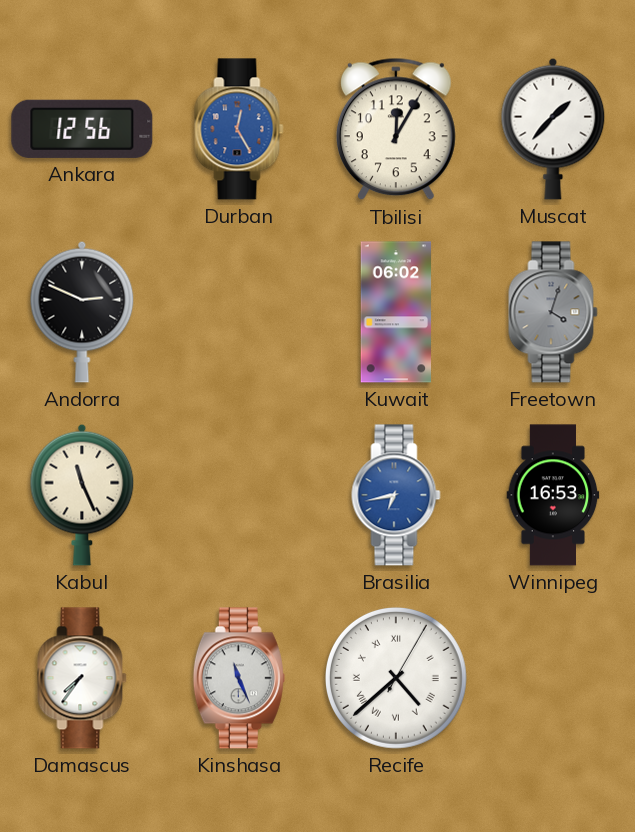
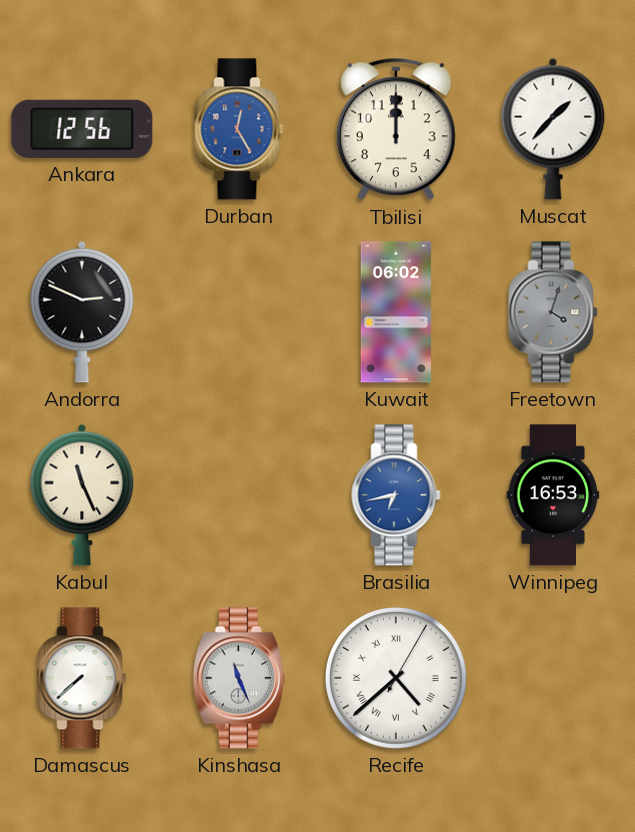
Tbilisi: 12:05 -> 12:00
Damascus: 7:36 -> 7:38
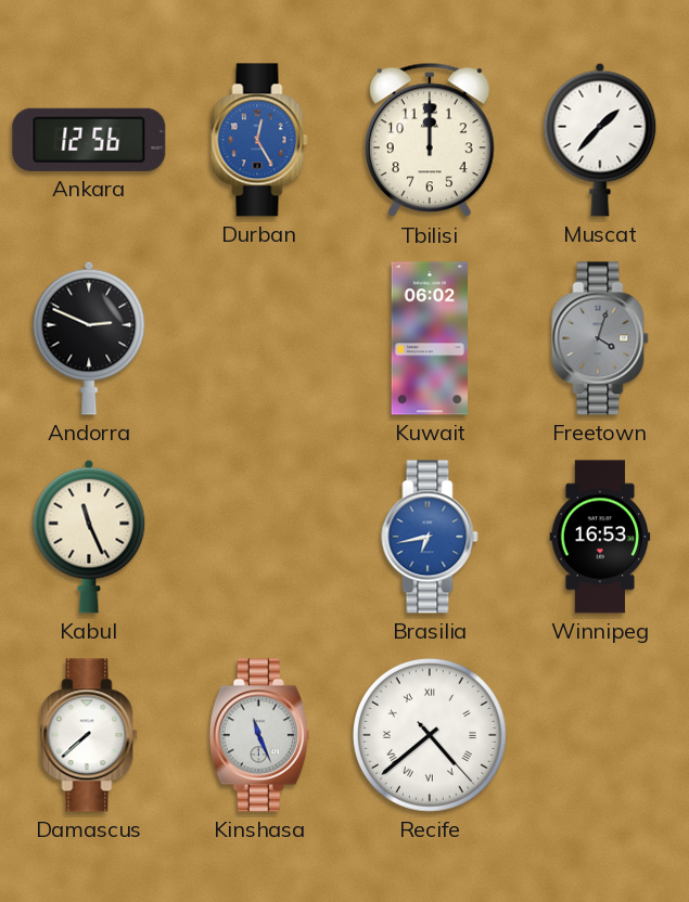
Recife: 4:38:05 -> 4:38:23
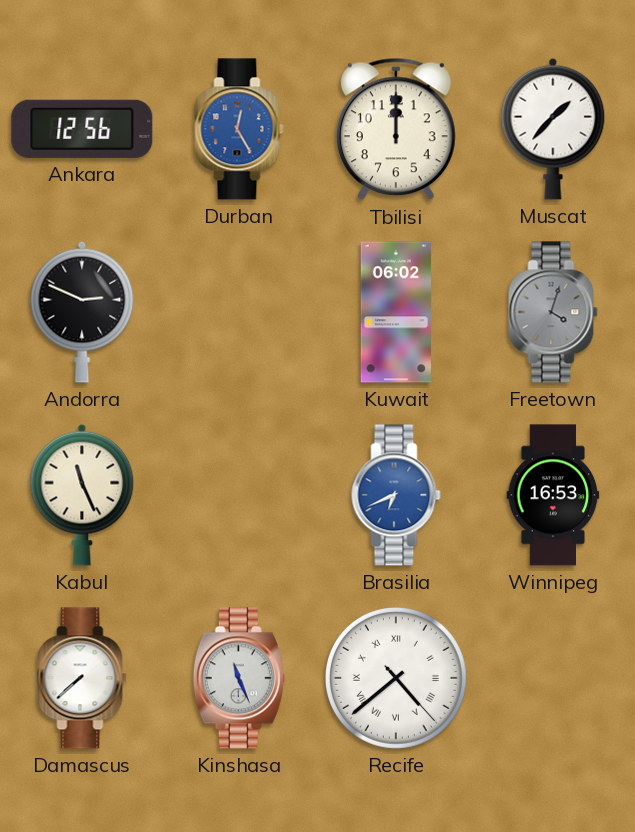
Brasilia: 6:43 -> 6:41
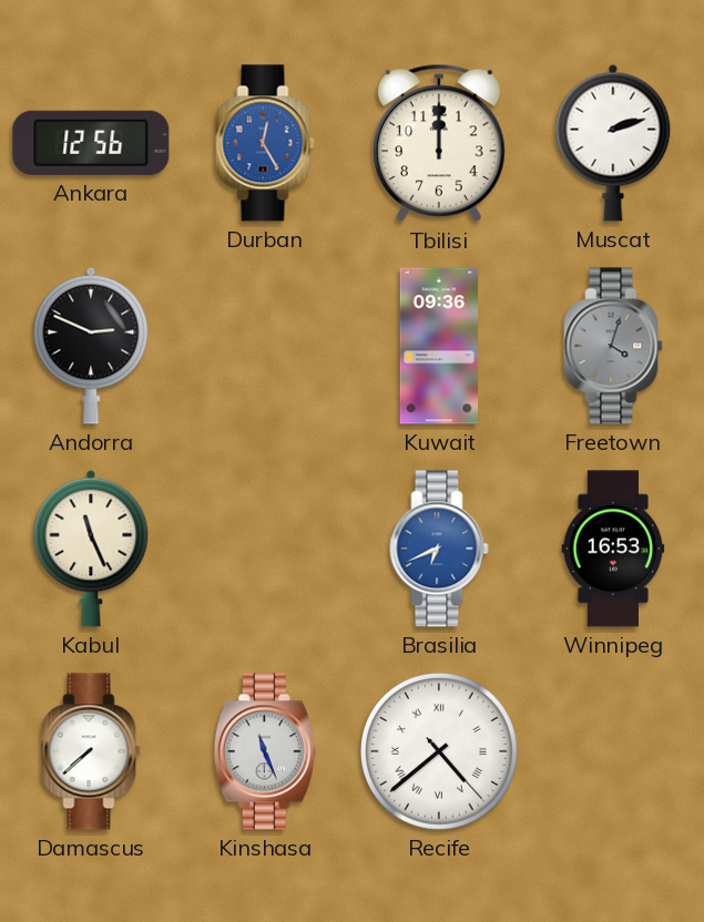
Muscat: 1:37 -> 2:12
Kuwait: 06:02 -> 09:36
